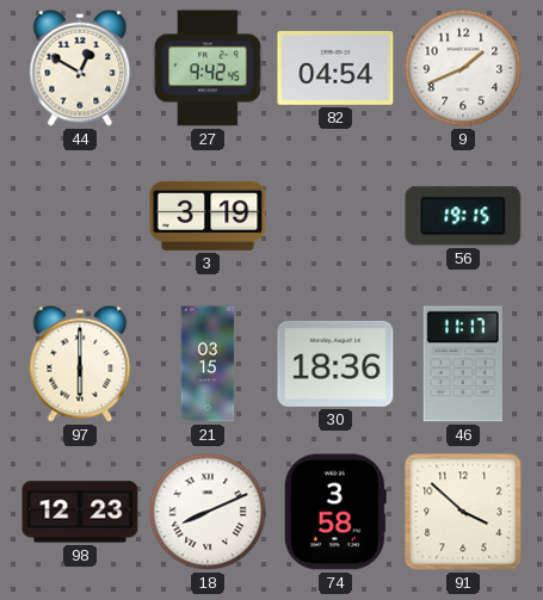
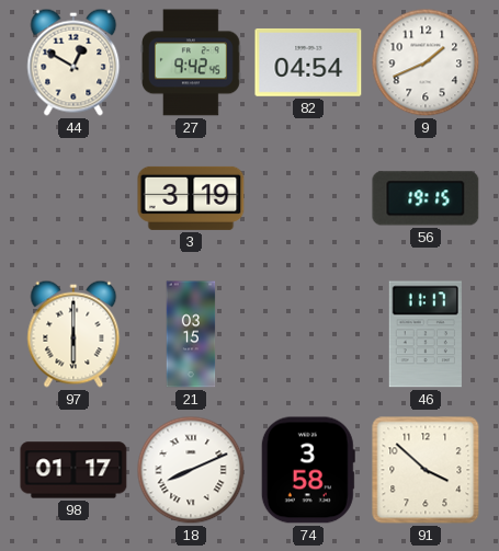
30: 18:36 -> none
98: 12:23 -> 01:17
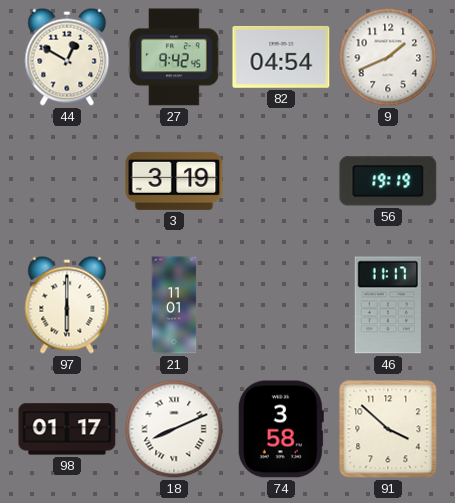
56: 19:15 -> 19:19
21: 03:15 -> 11:01
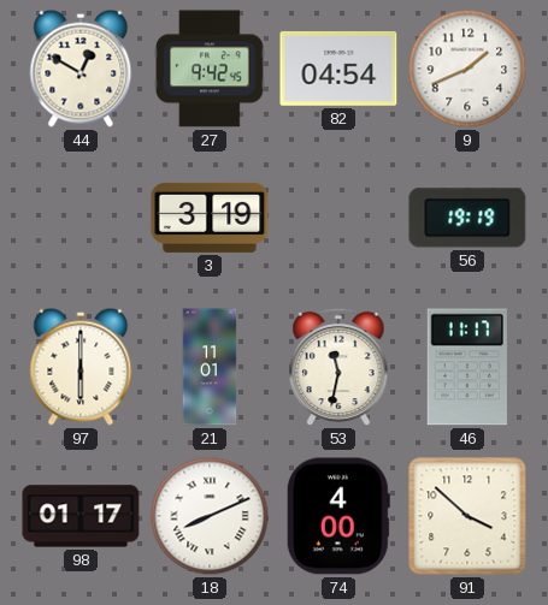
53: none -> 11:32
74: 3:58 -> 4:00
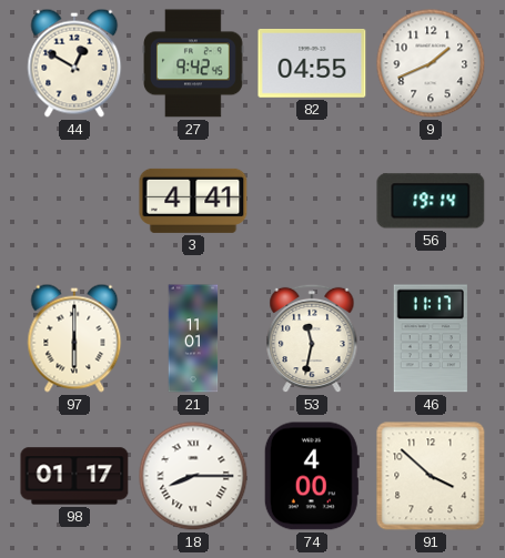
82: 04:54 -> 04:55
3: 3:19 -> 4:41
56: 19:19 -> 19:14
18: 8:11 -> 8:15
